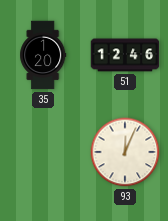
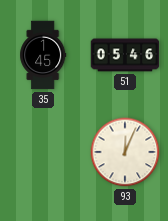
35: 1:20 -> 1:45
51: 12:46 -> 05:46
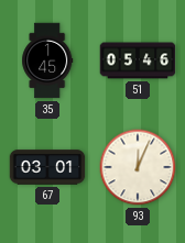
67: none -> 03:01
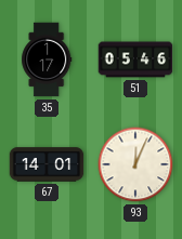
35: 1:45 -> 1:17
67: 03:01 -> 14:01
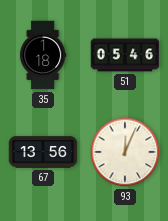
35: 1:17 -> 1:18
67: 14:01 -> 13:56
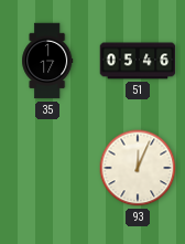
35: 1:18 -> 1:17
67: 13:56 -> none
